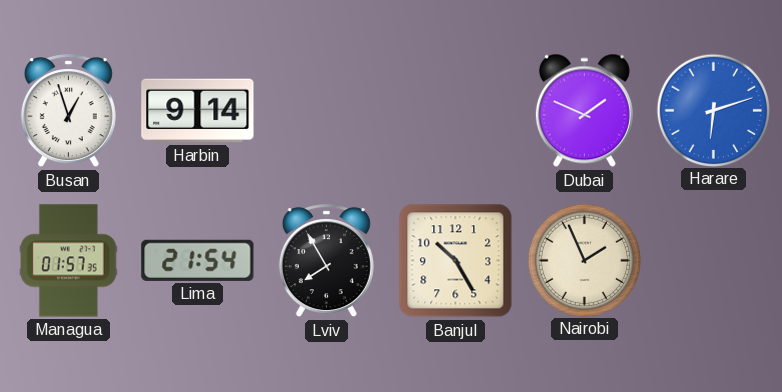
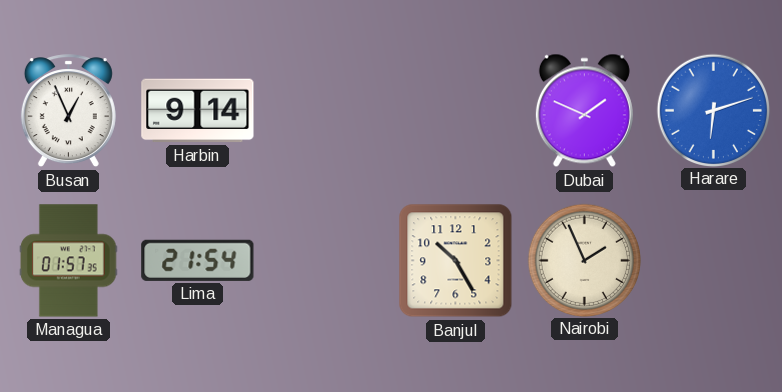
Busan: 12:57 -> 12:56
Lviv: 7:55 -> none
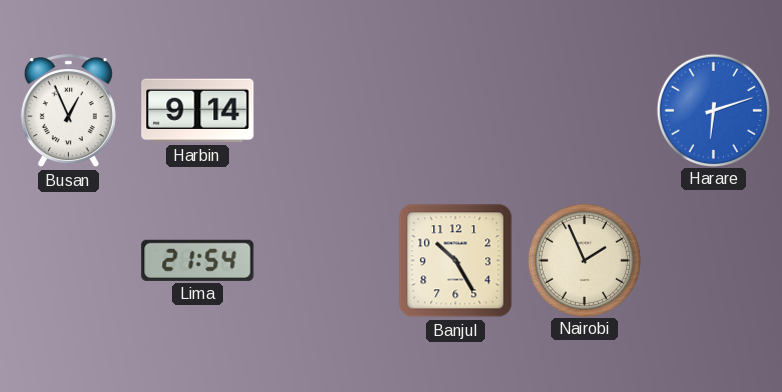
Dubai: 1:49 -> none
Managua: 01:57 -> none
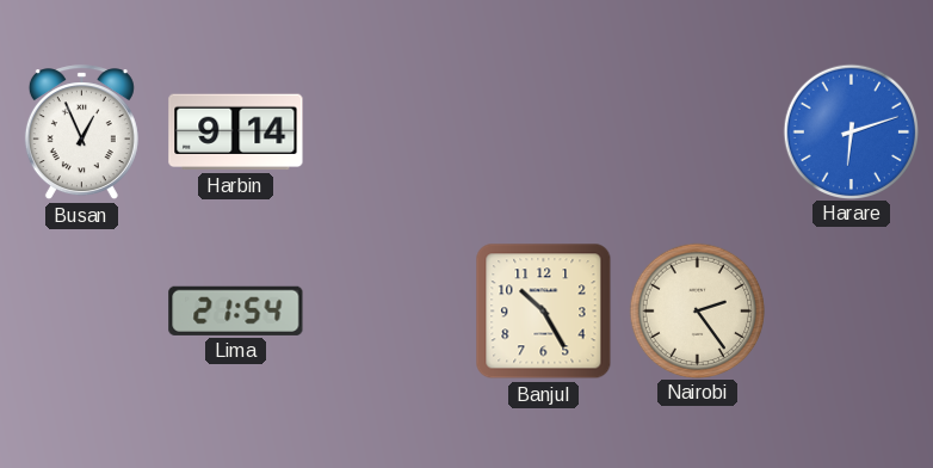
Nairobi: 1:56 -> 2:24
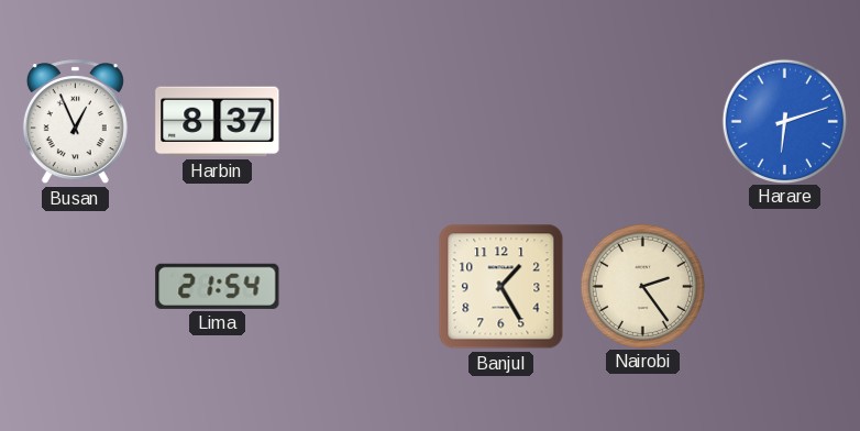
Harbin: 9:14 -> 8:37
Banjul: 10:25 -> 1:25
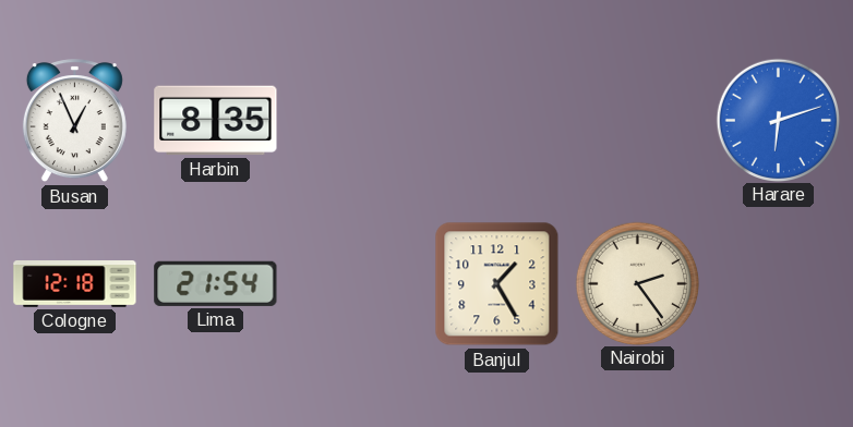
Harbin: 8:37 -> 8:35
Cologne: none -> 12:18
